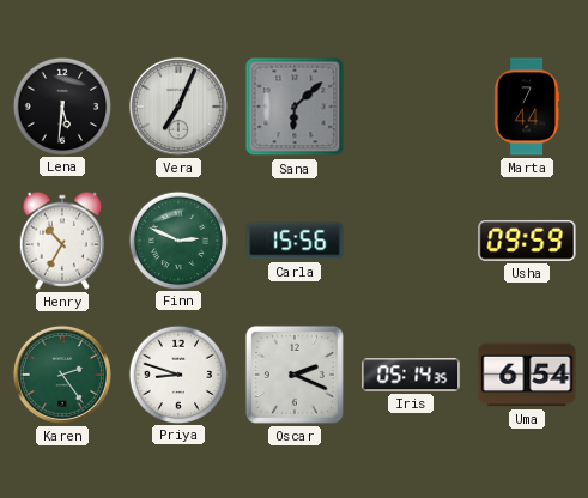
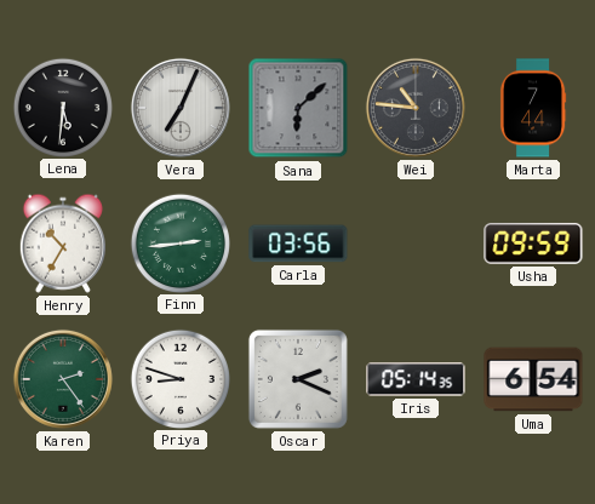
Wei: none -> 10:46
Finn: 2:49 -> 2:44
Carla: 15:56 -> 03:56
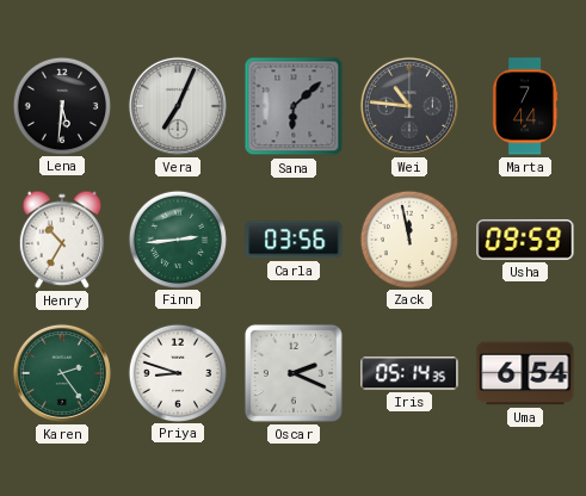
Zack: none -> 11:58
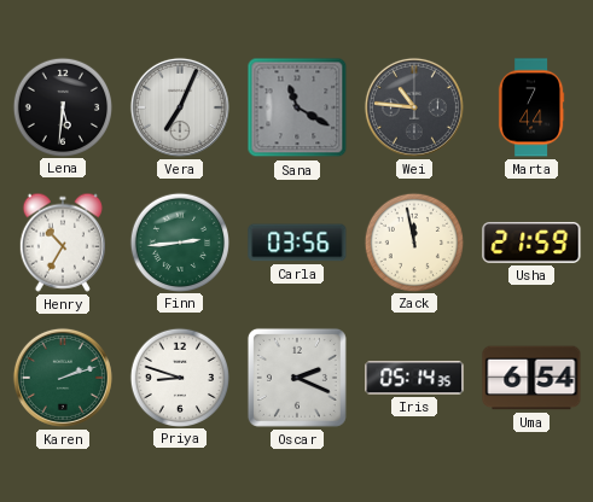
Sana: 6:08 -> 11:20
Usha: 09:59 -> 21:59
Karen: 2:24 -> 2:12
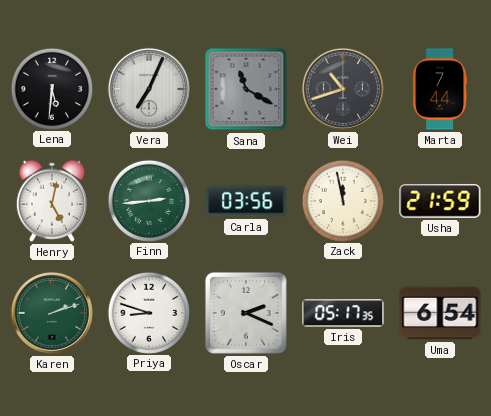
Wei: 10:46 -> 10:42
Henry: 10:35 -> 5:02
Iris: 05:14 -> 05:17
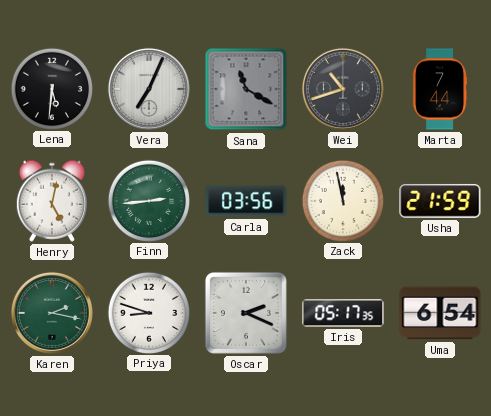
Karen: 2:12 -> 2:17
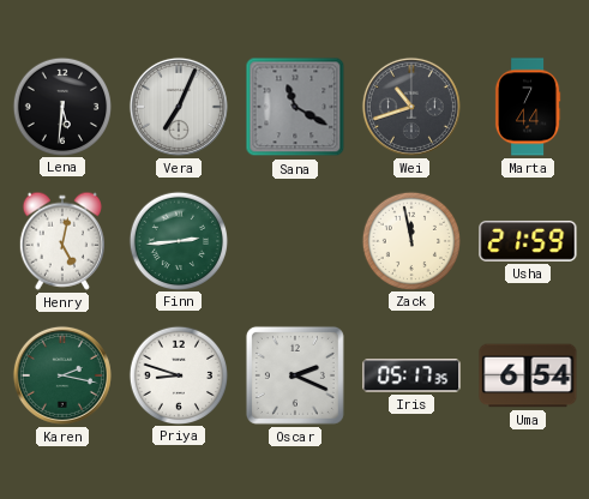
Carla: 03:56 -> none
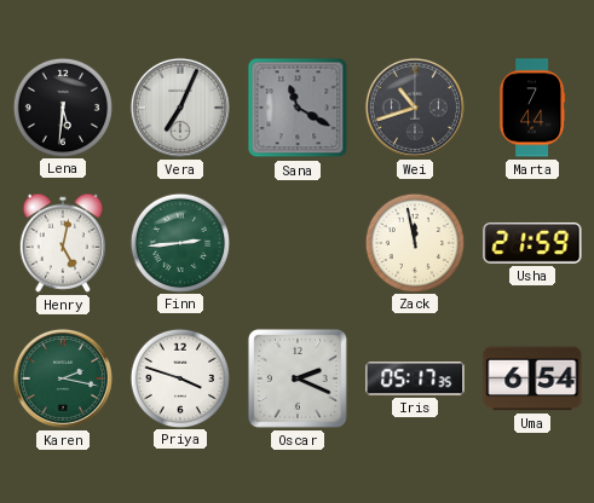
Priya: 8:48 -> 3:48
